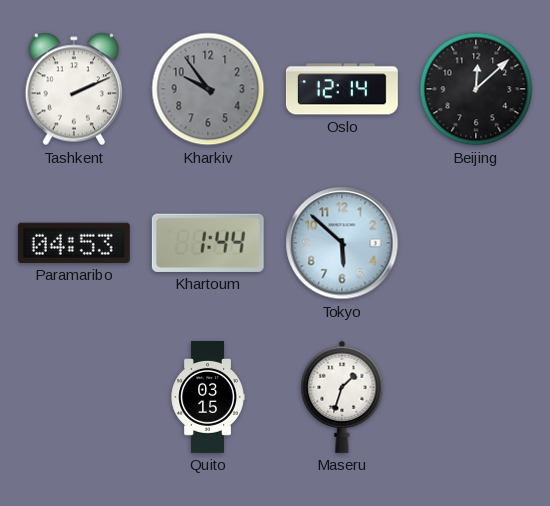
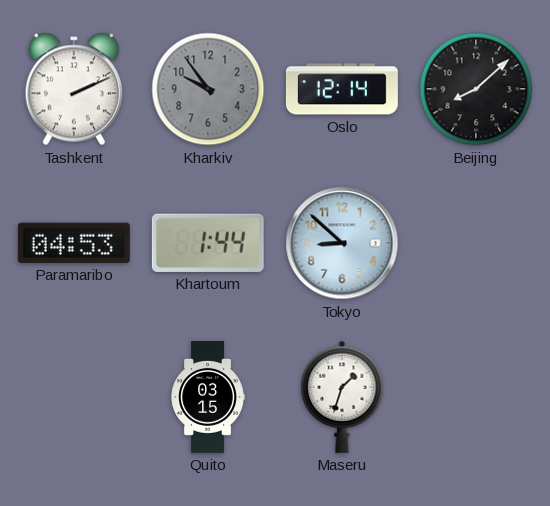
Beijing: 12:08 -> 8:08
Tokyo: 5:52 -> 8:52
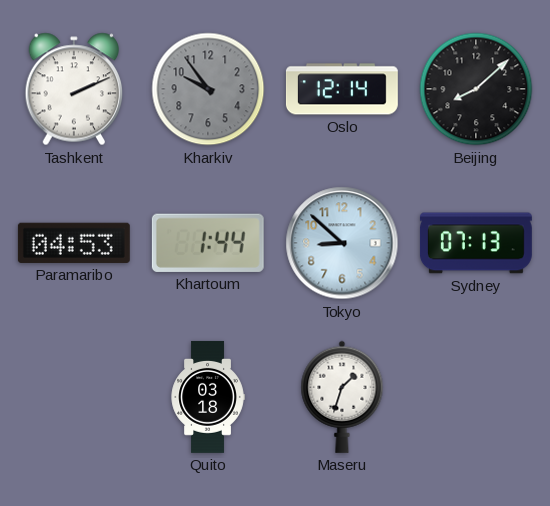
Sydney: none -> 07:13
Quito: 03:15 -> 03:18
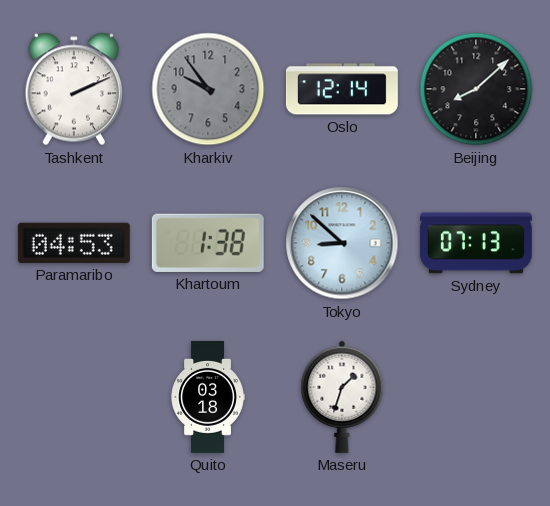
Khartoum: 1:44 -> 1:38
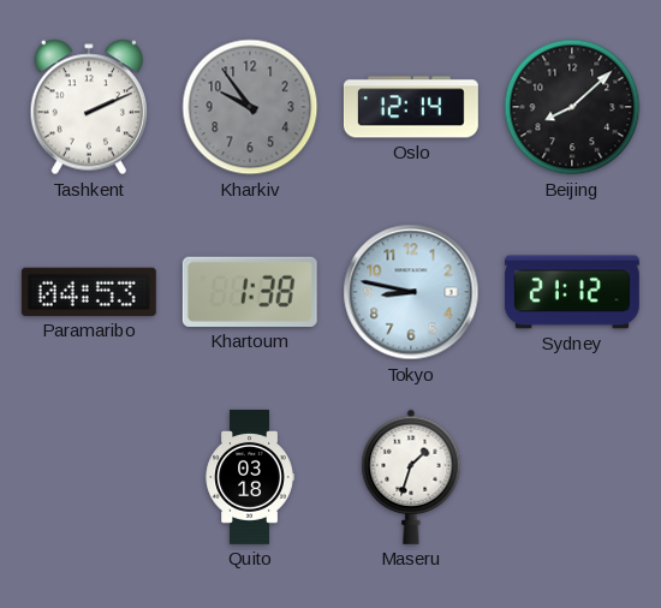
Tokyo: 8:52 -> 8:47
Sydney: 07:13 -> 21:12
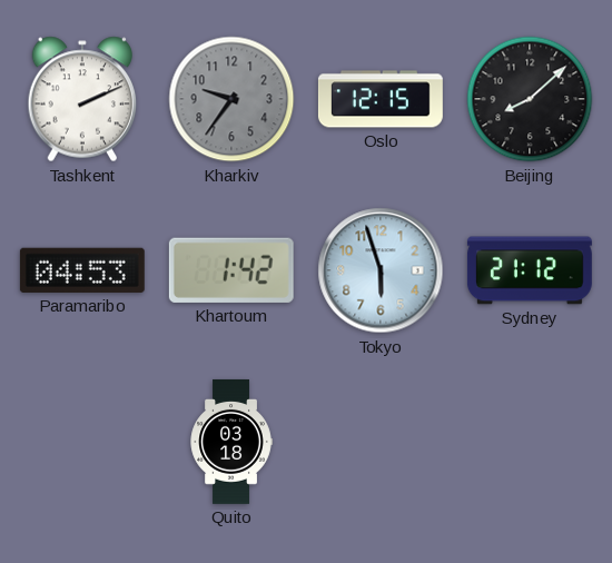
Kharkiv: 9:54 -> 9:36
Oslo: 12:14 -> 12:15
Khartoum: 1:38 -> 1:42
Tokyo: 8:47 -> 5:57
Maseru: 1:33 -> none
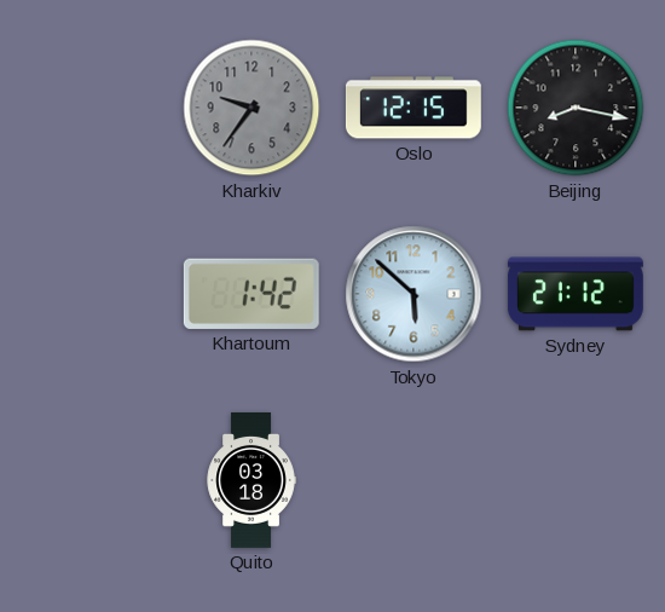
Tashkent: 2:11 -> none
Beijing: 8:08 -> 8:17
Paramaribo: 04:53 -> none
Tokyo: 5:57 -> 5:52
